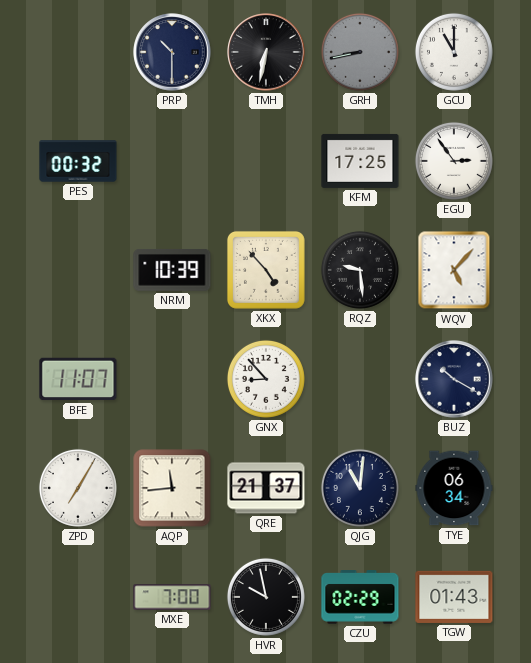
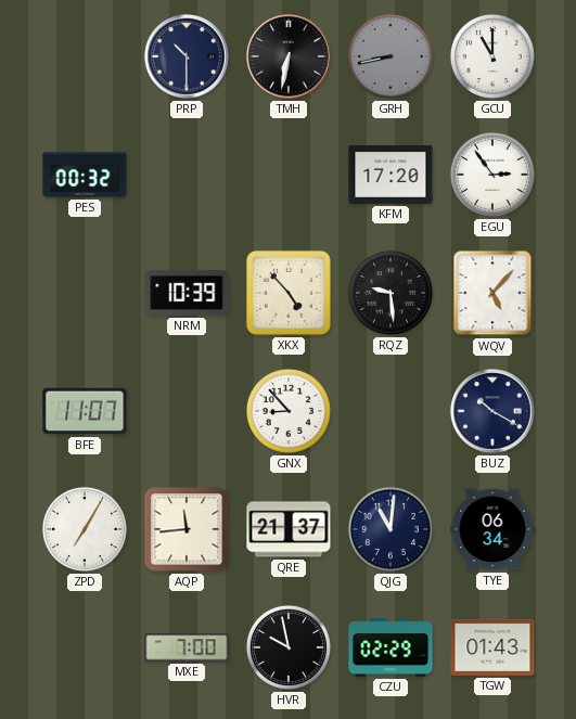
KFM: 17:25 -> 17:20
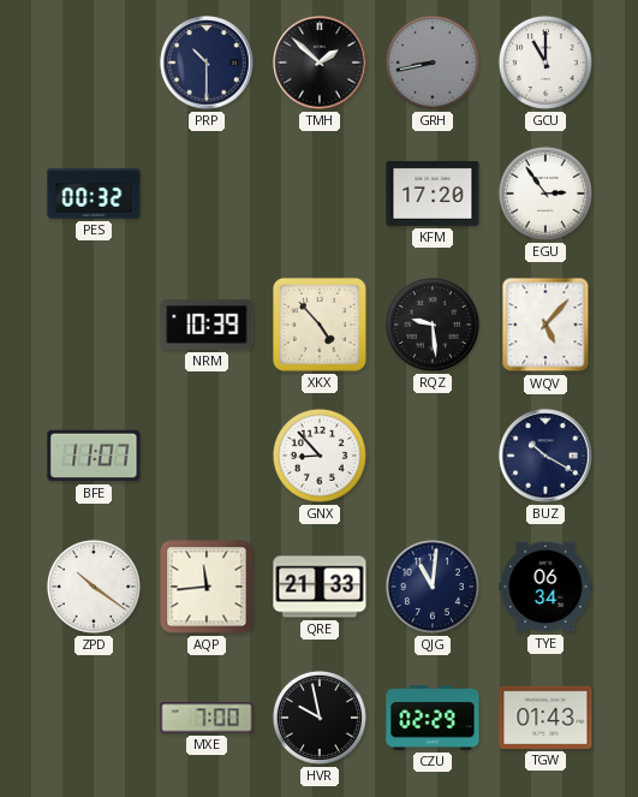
TMH: 6:32 -> 1:52
ZPD: 7:05 -> 10:21
QRE: 21:37 -> 21:33
